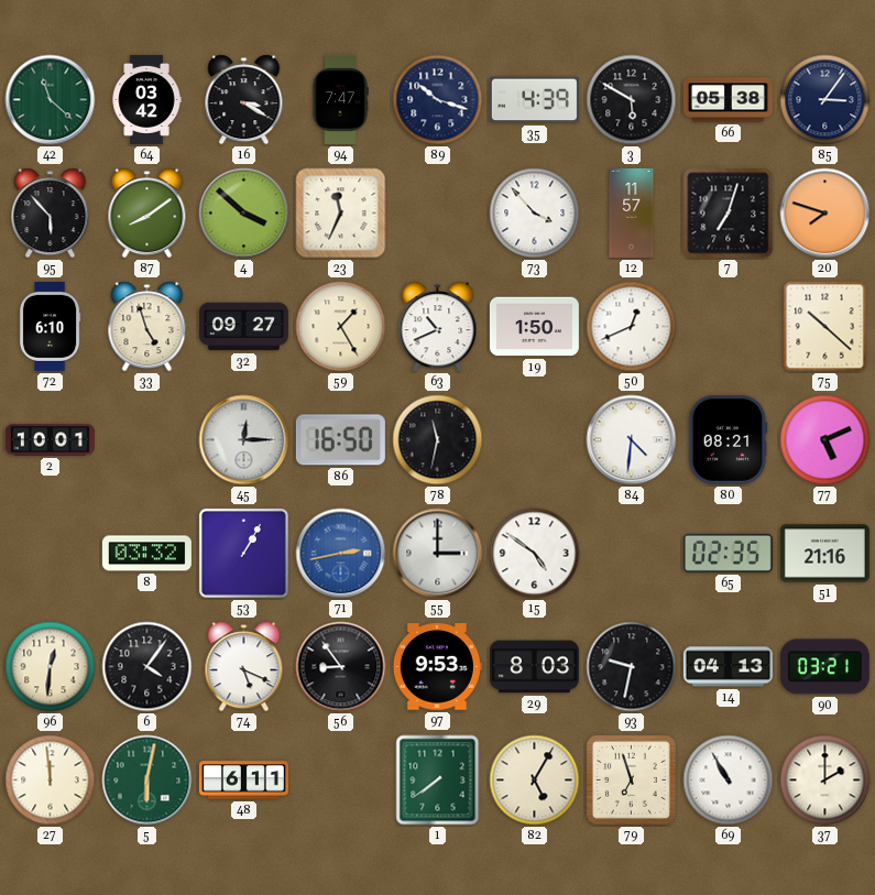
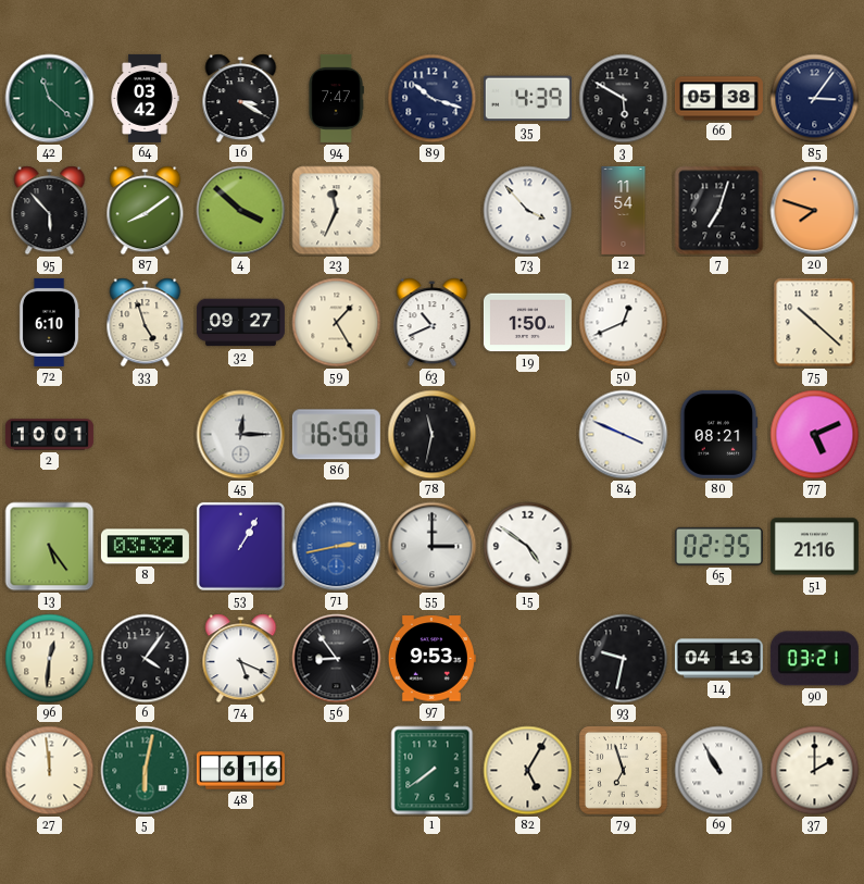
12: 11:57 -> 11:54
84: 4:31 -> 3:49
13: none -> 5:24
29: 8:03 -> none
48: 6:11 -> 6:16
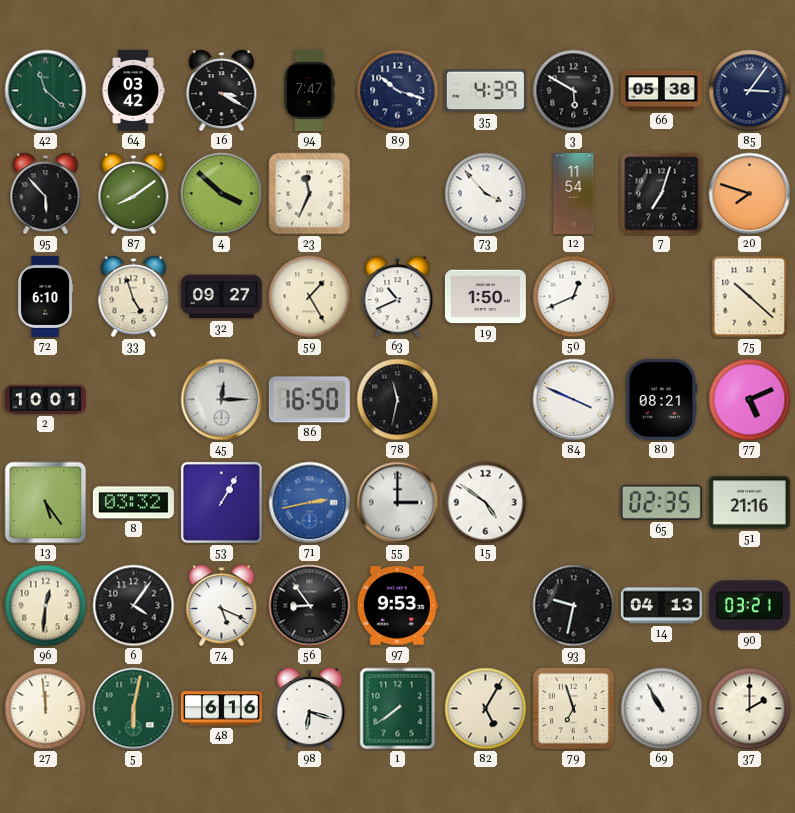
98: none -> 6:18
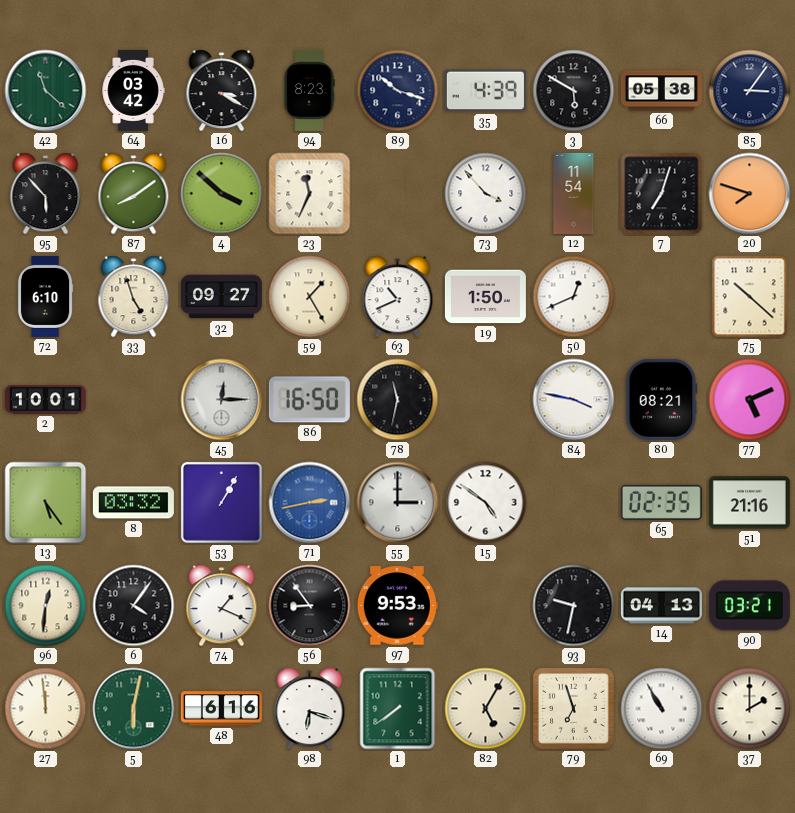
94: 7:47 -> 8:23
84: 3:49 -> 3:47
74: 5:19 -> 1:19
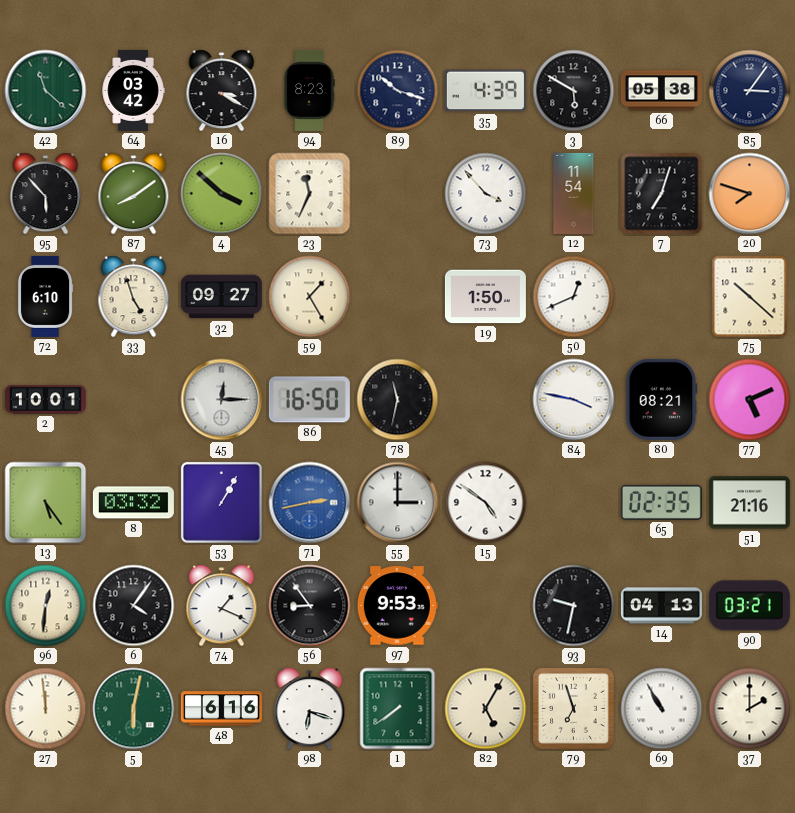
63: 10:41 -> none
